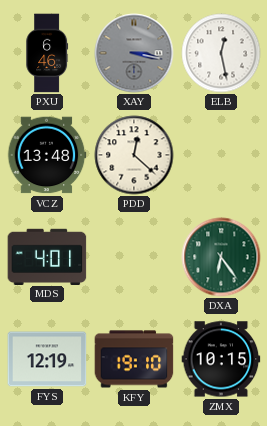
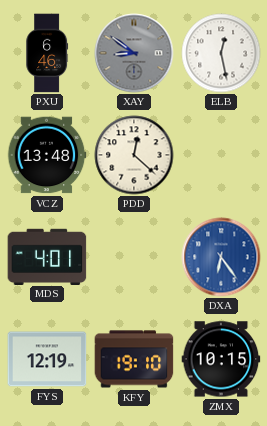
XAY: 3:17 -> 8:51
DXA dial: green -> blue
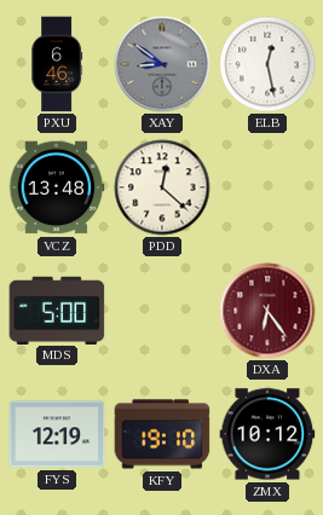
MDS: 4:01 -> 5:00
DXA dial: blue -> burgundy
ZMX: 10:15 -> 10:12
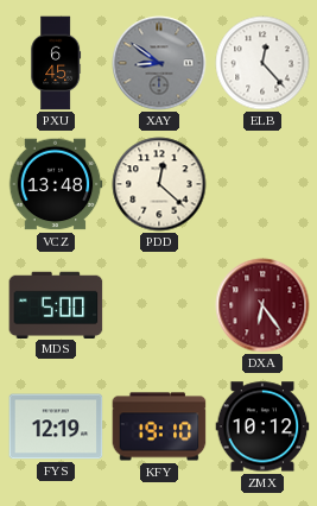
PXU: 6:46 -> 6:45
ELB: 12:28 -> 12:23
